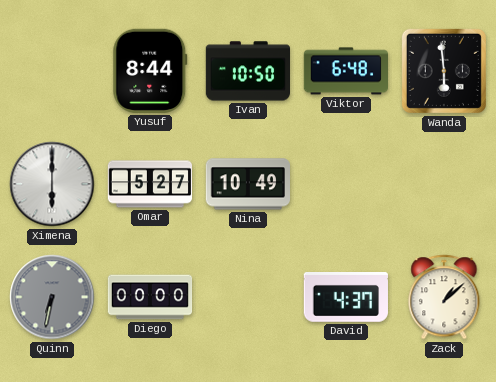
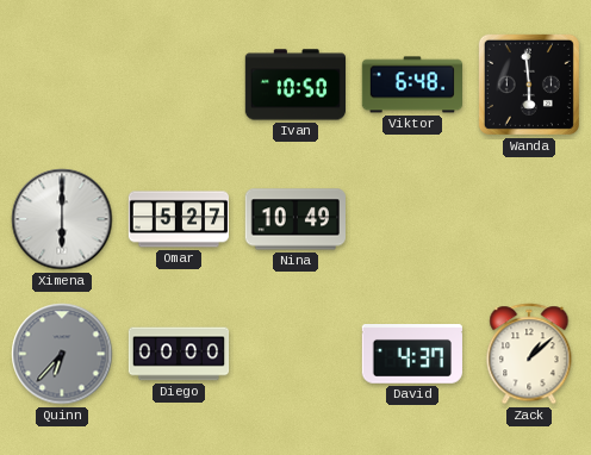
Yusuf: 8:44 -> none
Quinn: 6:32 -> 6:37
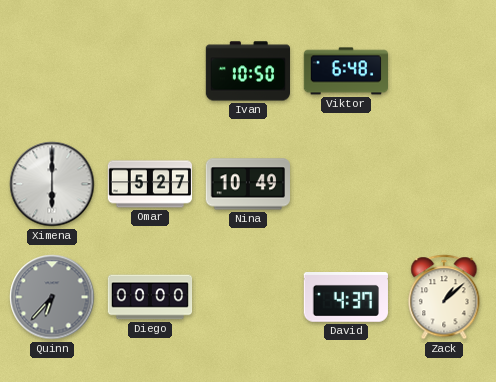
Wanda: 5:59 -> none
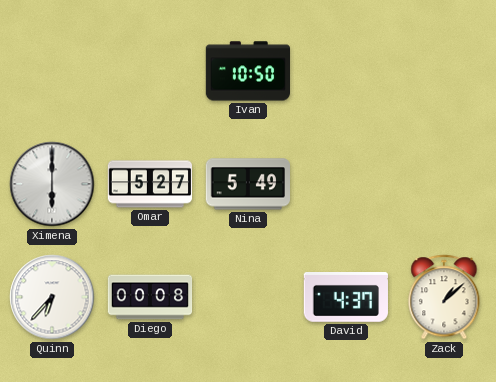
Viktor: 6:48 -> none
Nina: 10:49 -> 5:49
Quinn dial: grey -> white
Diego: 00:00 -> 00:08
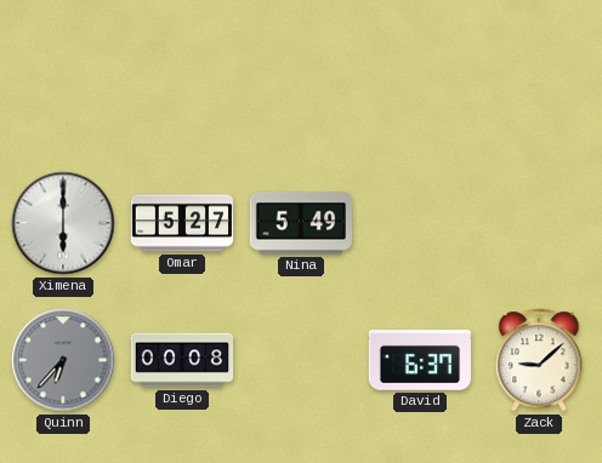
Ivan: 10:50 -> none
Quinn dial: white -> grey
David: 4:37 -> 6:37
Zack: 1:08 -> 9:08
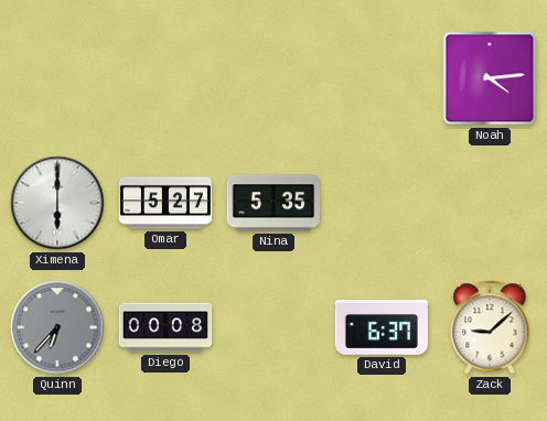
Noah: none -> 4:14
Nina: 5:49 -> 5:35
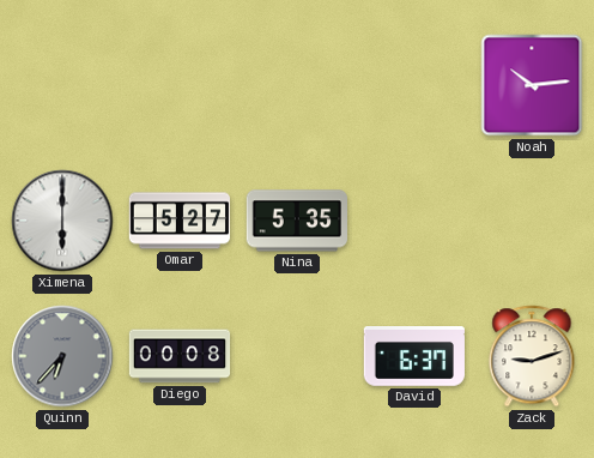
Noah: 4:14 -> 10:14
Zack: 9:08 -> 9:12
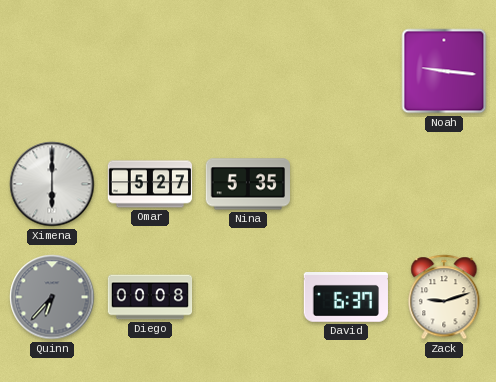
Noah: 10:14 -> 9:16
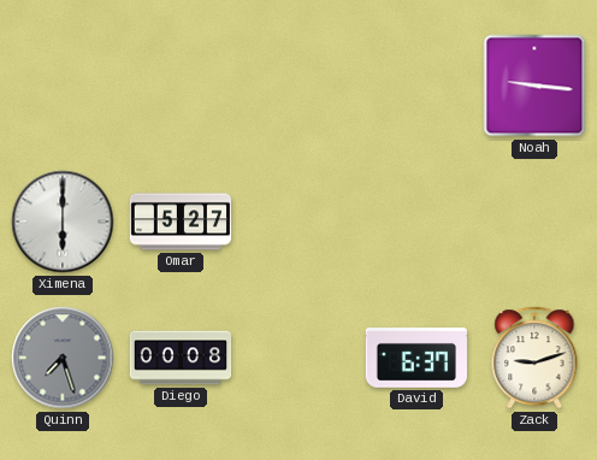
Nina: 5:35 -> none
Quinn: 6:37 -> 7:27
